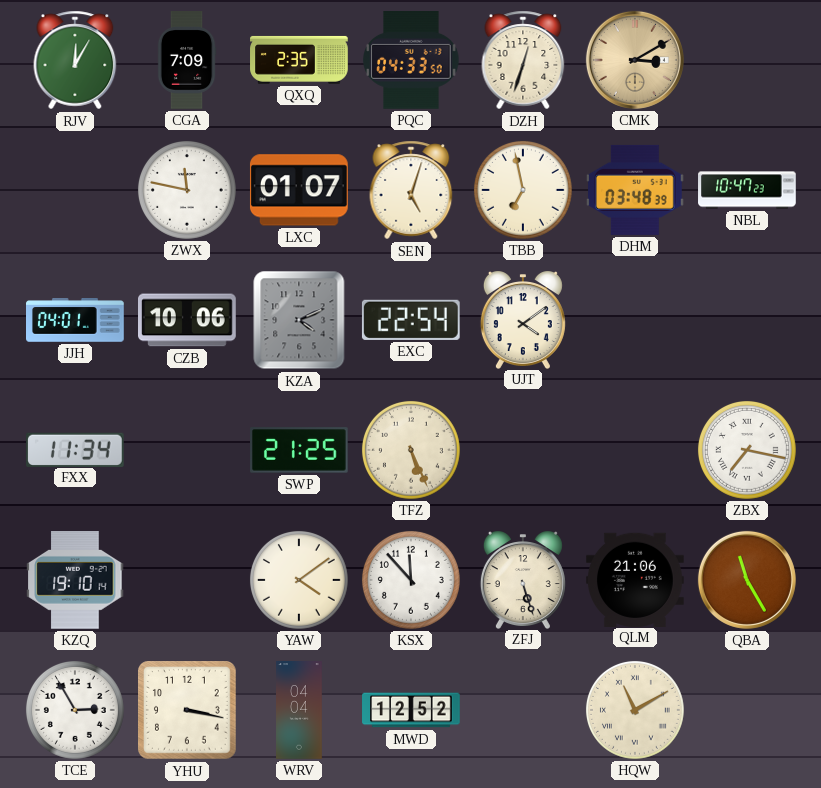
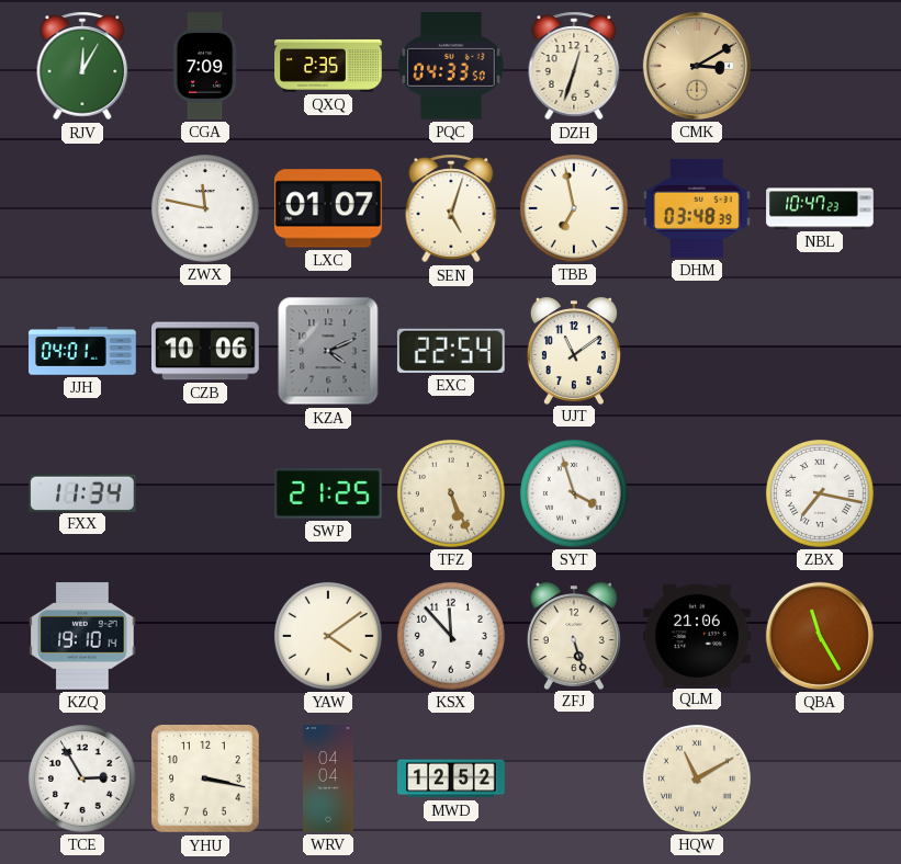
UJT: 4:09 -> 11:09
SYT: none -> 3:57
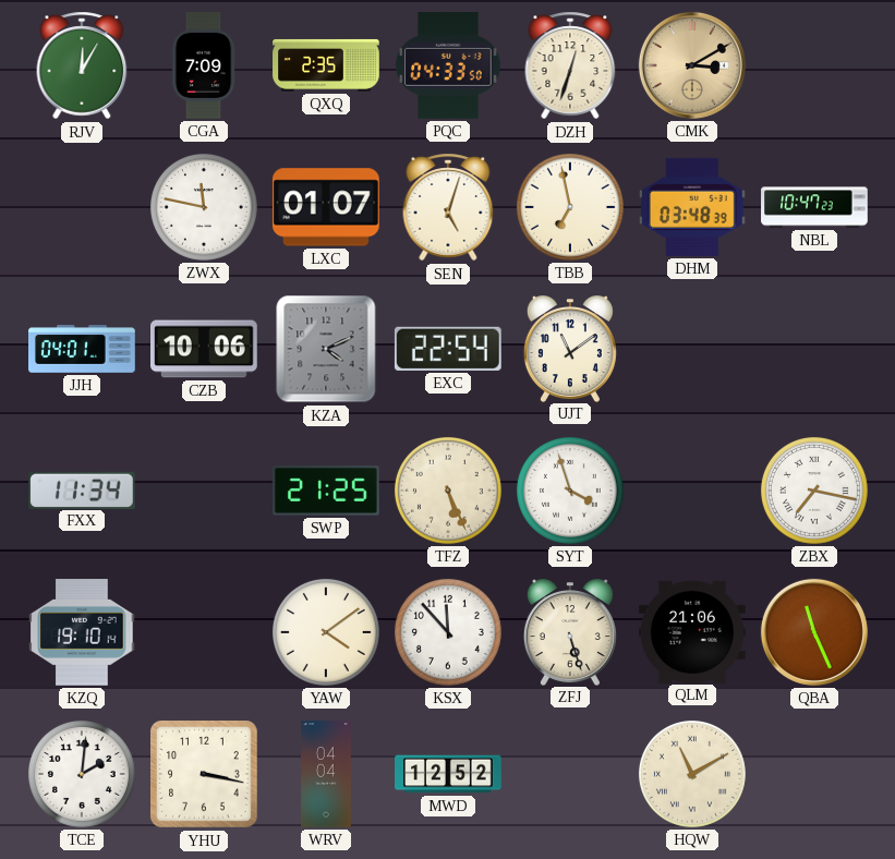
QBA: 11:25 -> 11:26
TCE: 2:55 -> 2:01
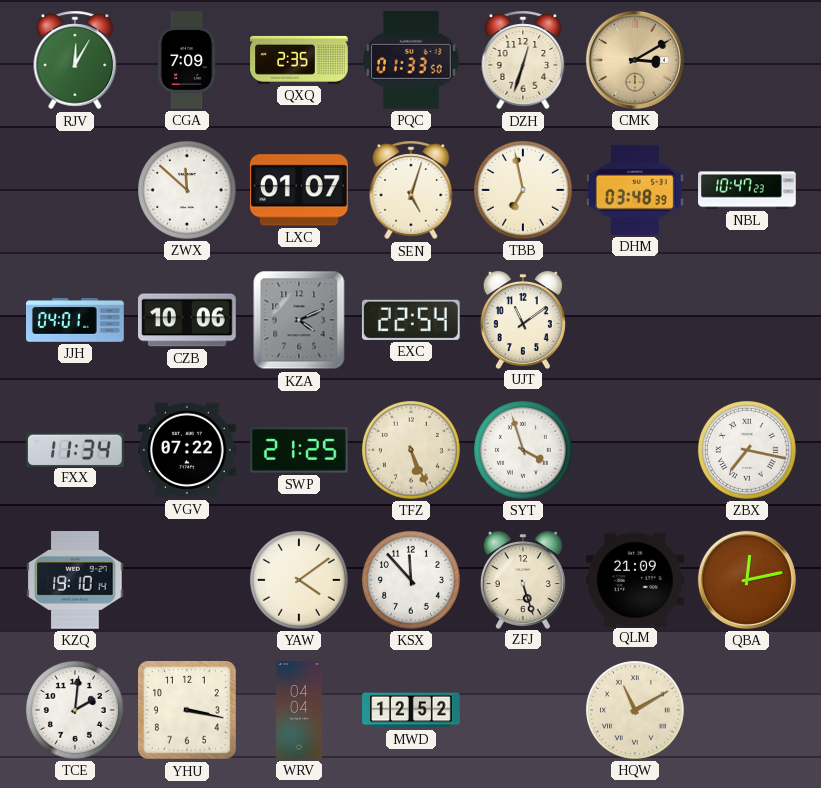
PQC: 04:33 -> 01:33
ZWX: 11:47 -> 11:52
VGV: none -> 07:22
QLM: 21:06 -> 21:09
QBA: 11:26 -> 12:13
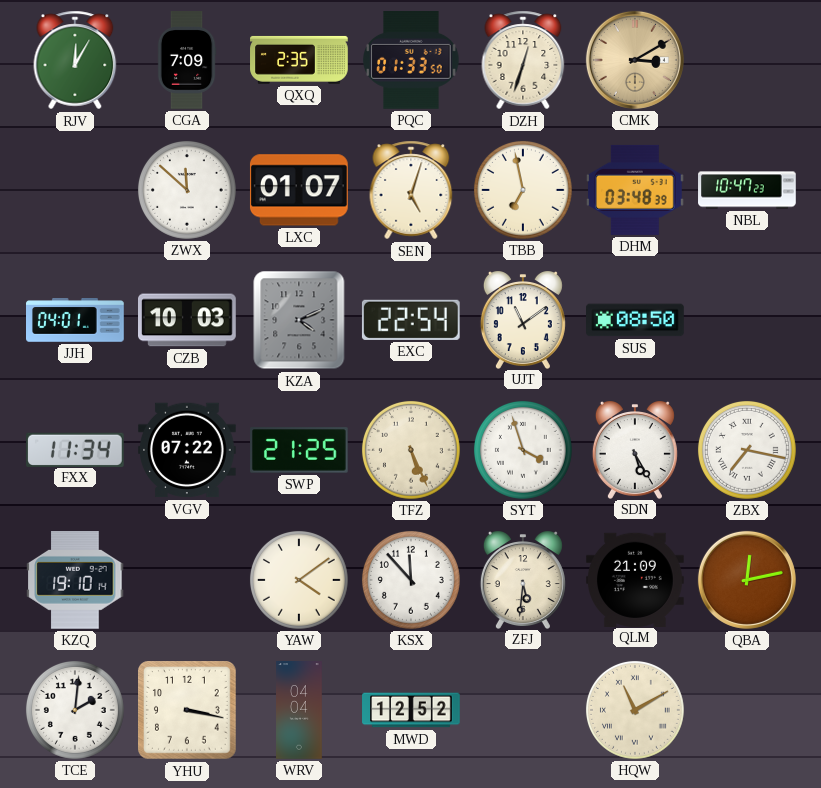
CZB: 10:06 -> 10:03
SUS: none -> 08:50
SDN: none -> 5:25
ZFJ: 5:27 -> 5:31
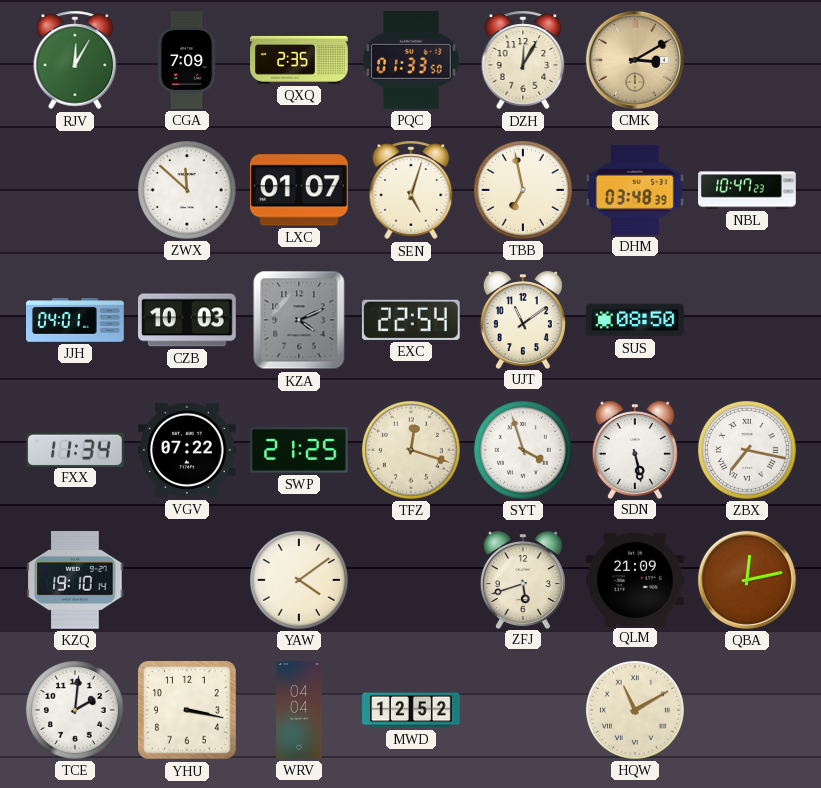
DZH: 12:33 -> 12:05
TFZ: 5:26 -> 12:18
SDN: 5:25 -> 5:28
KSX: 11:53 -> none
ZFJ: 5:31 -> 5:42
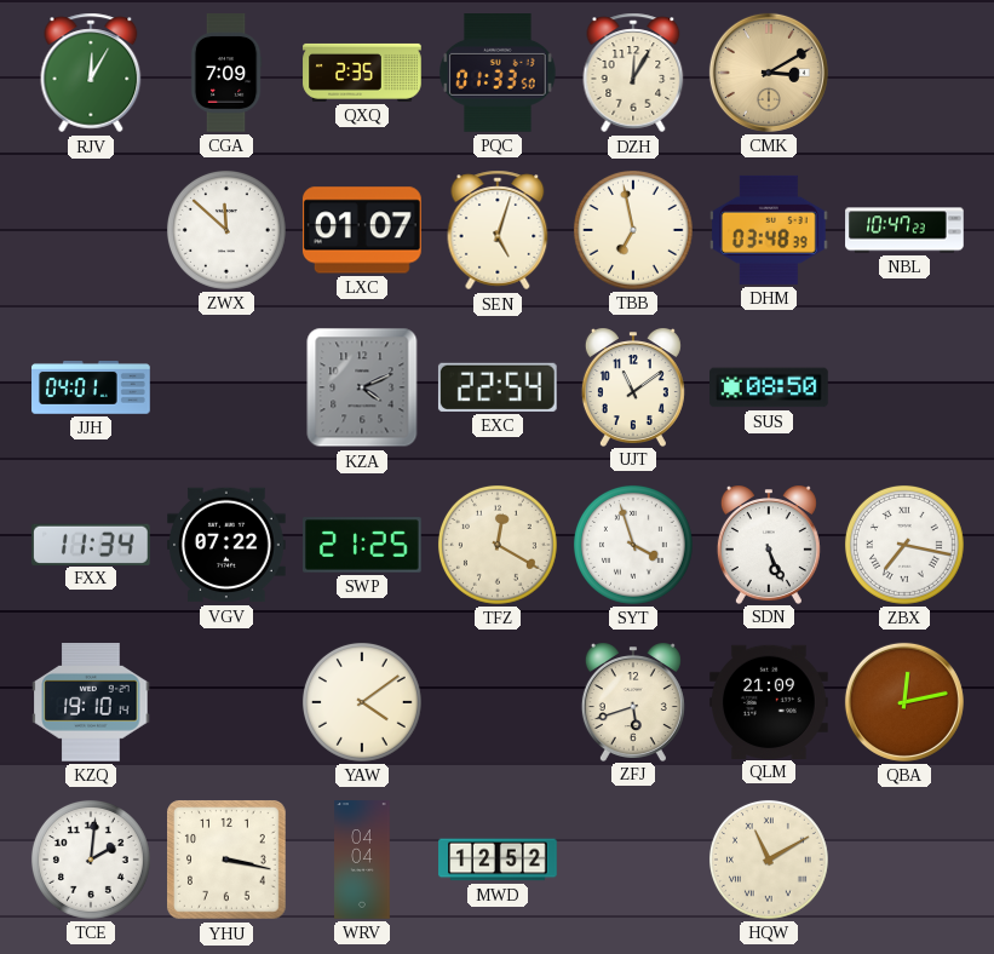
CZB: 10:03 -> none
TFZ: 12:18 -> 12:20
SDN: 5:28 -> 5:26
